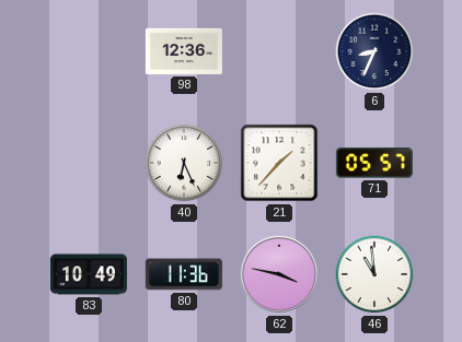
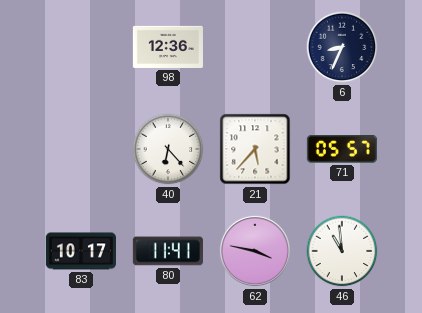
40: 6:26 -> 6:23
21: 1:37 -> 5:37
83: 10:49 -> 10:17
80: 11:36 -> 11:41
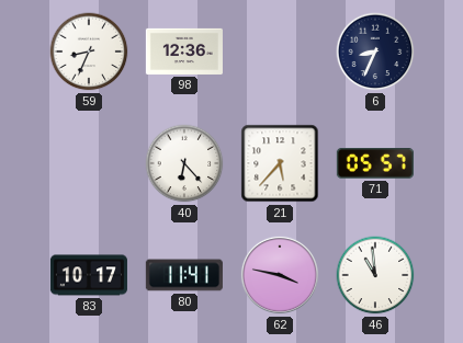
59: none -> 8:34
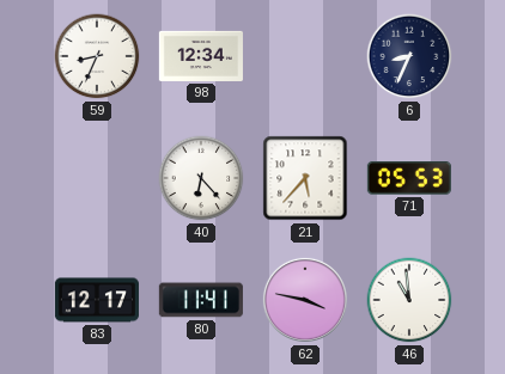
98: 12:36 -> 12:34
71: 05:57 -> 05:53
83: 10:17 -> 12:17
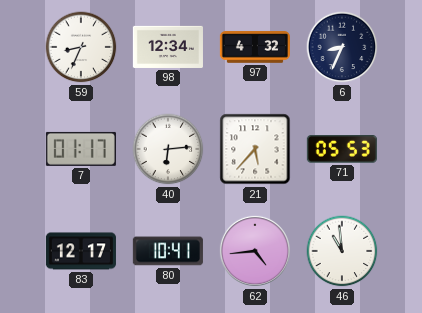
97: none -> 4:32
7: none -> 01:17
40: 6:23 -> 6:14
80: 11:41 -> 10:41
62: 3:47 -> 4:44
